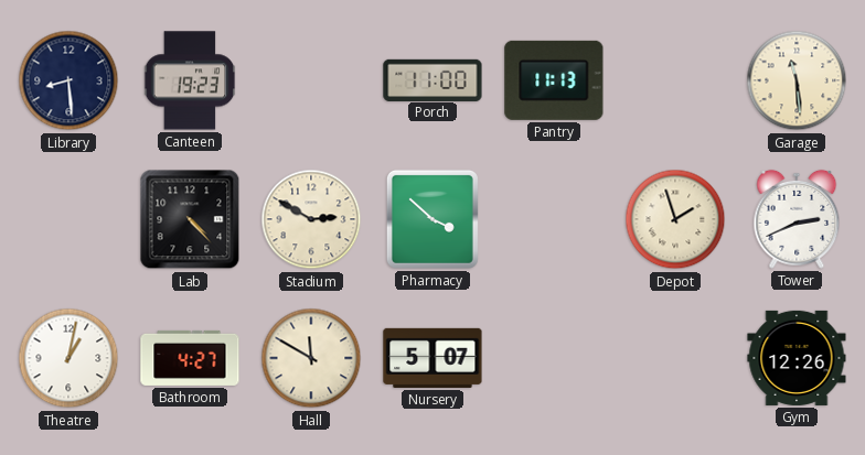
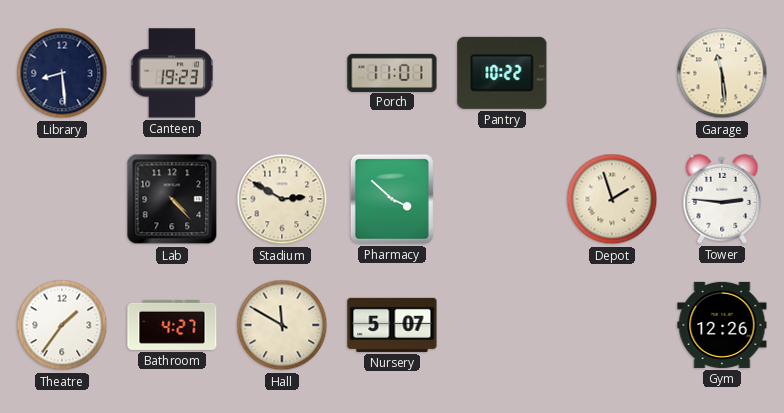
Porch: 11:00 -> 11:01
Pantry: 11:13 -> 10:22
Tower: 2:41 -> 2:46
Theatre: 1:02 -> 1:36
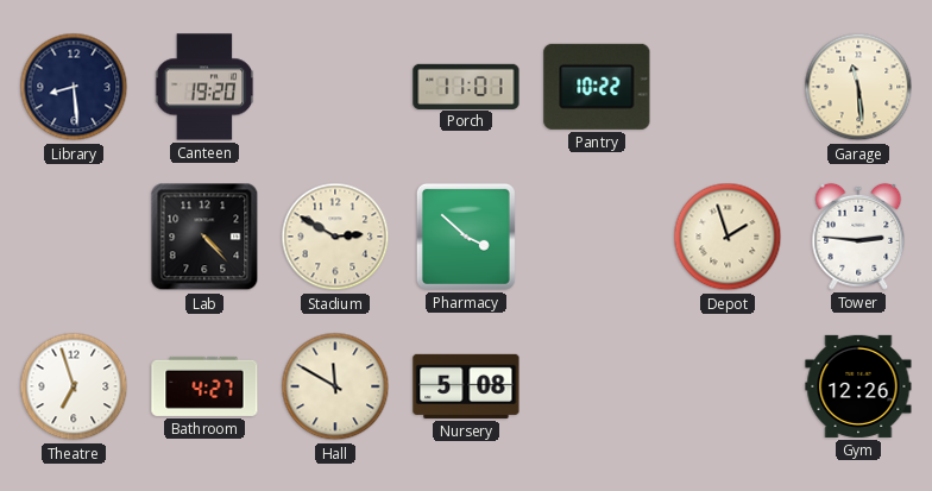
Canteen: 19:23 -> 19:20
Theatre: 1:36 -> 6:57
Nursery: 5:07 -> 5:08
